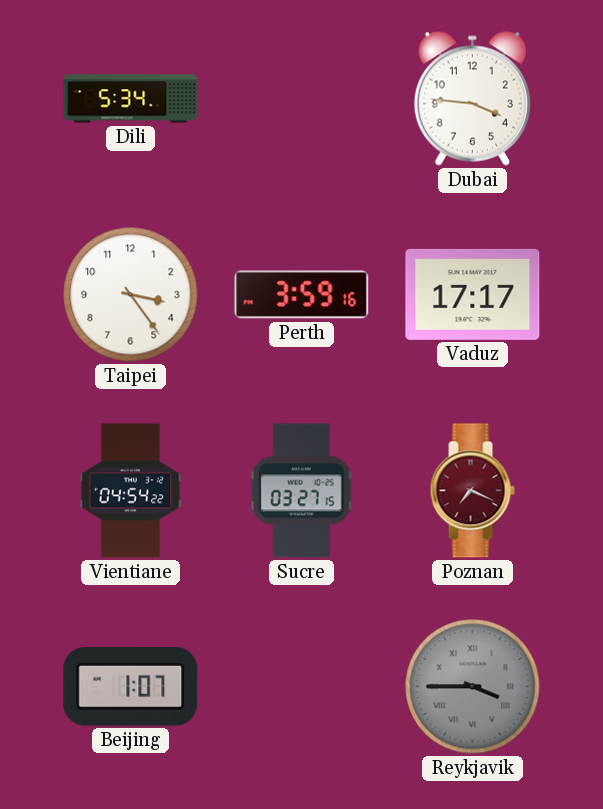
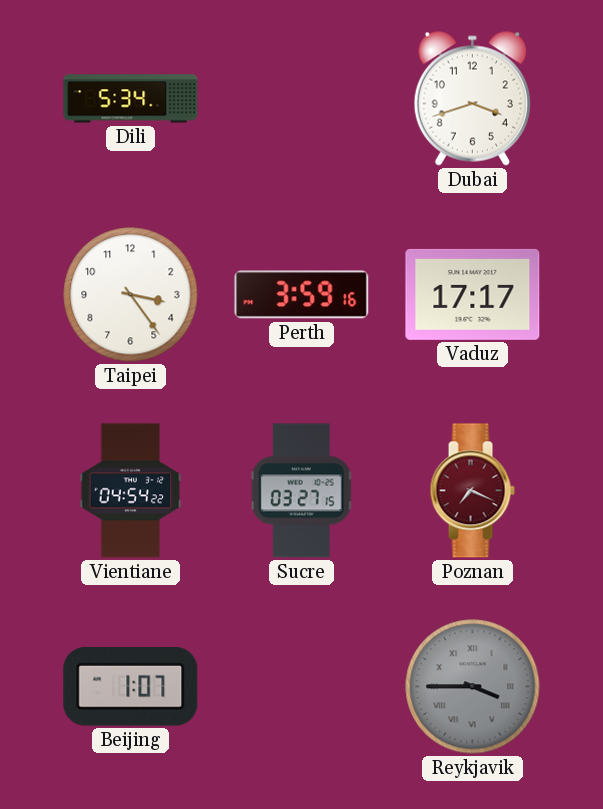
Dubai: 3:46 -> 3:42
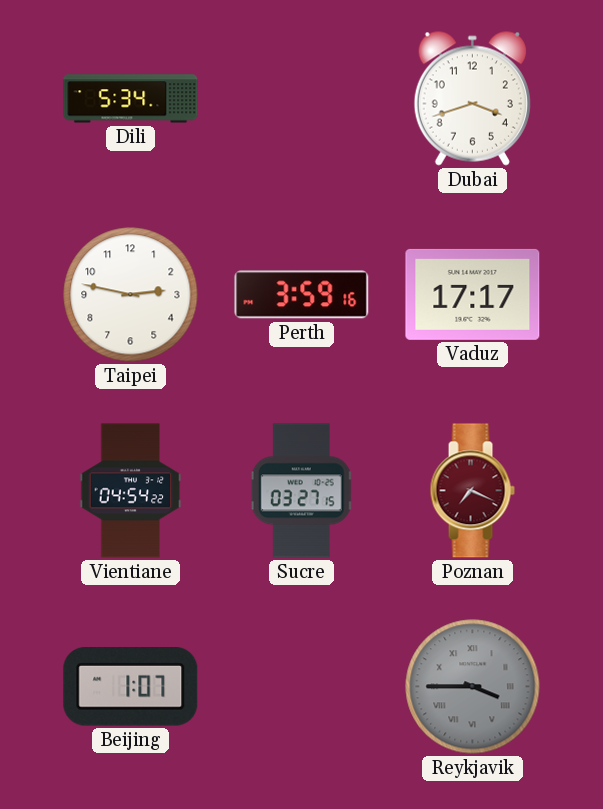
Taipei: 3:24 -> 2:47
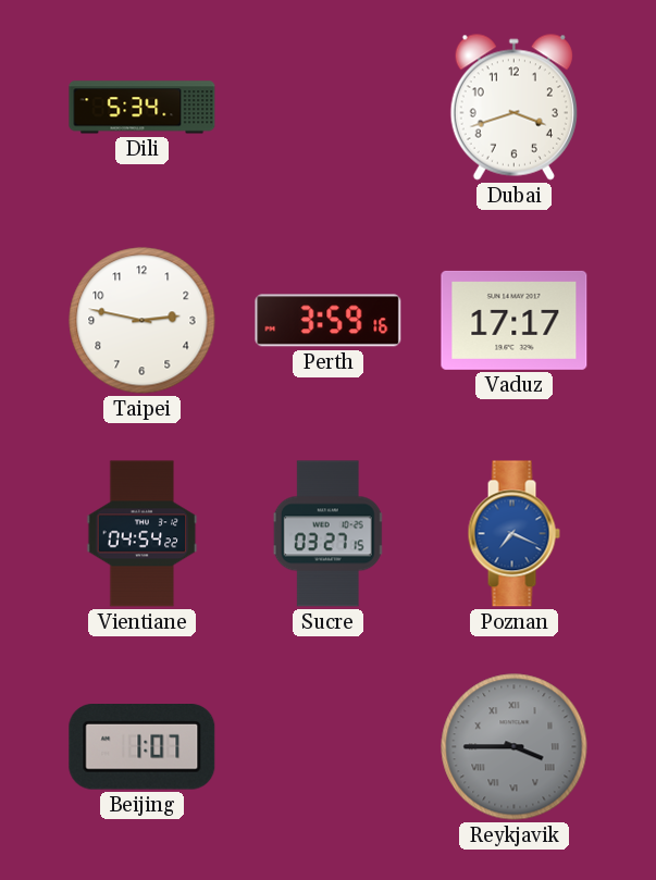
Poznan dial: burgundy -> blue
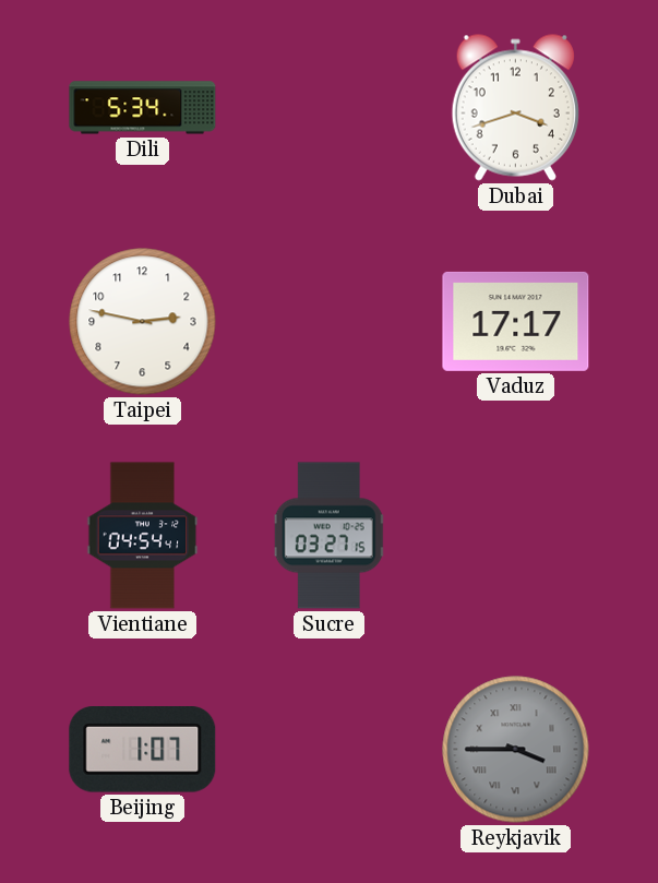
Perth: 3:59 -> none
Vientiane: 04:54:22 -> 04:54:41
Poznan: 7:19 -> none
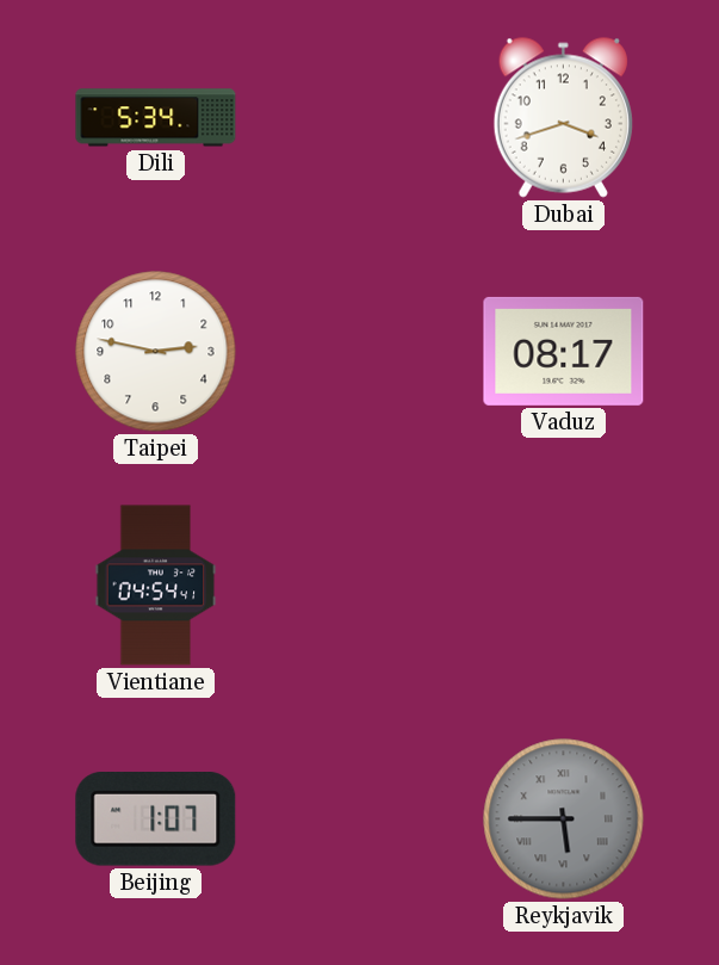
Vaduz: 17:17 -> 08:17
Sucre: 03:27 -> none
Reykjavik: 3:45 -> 5:45
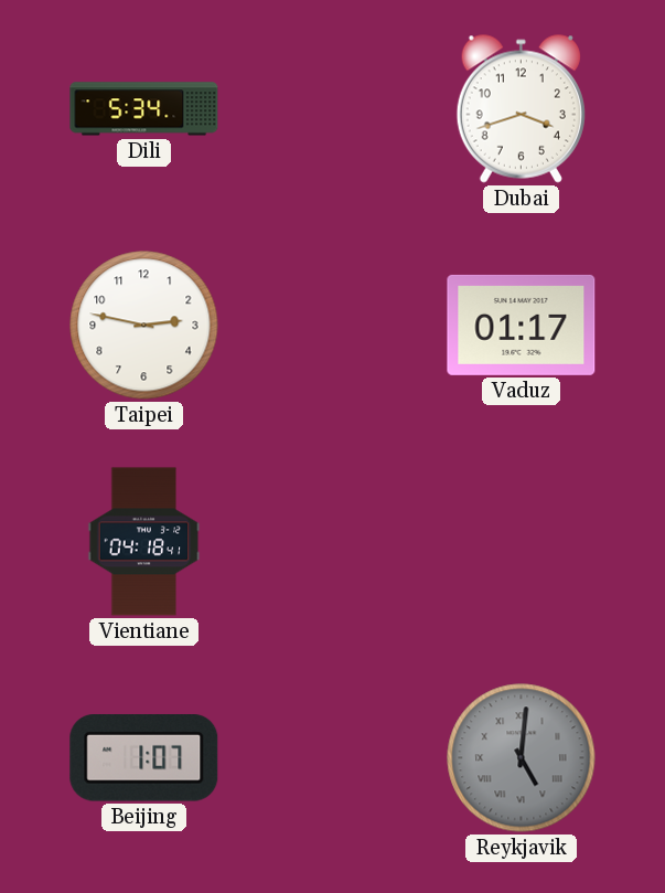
Vaduz: 08:17 -> 01:17
Vientiane: 04:54 -> 04:18
Reykjavik: 5:45 -> 5:01
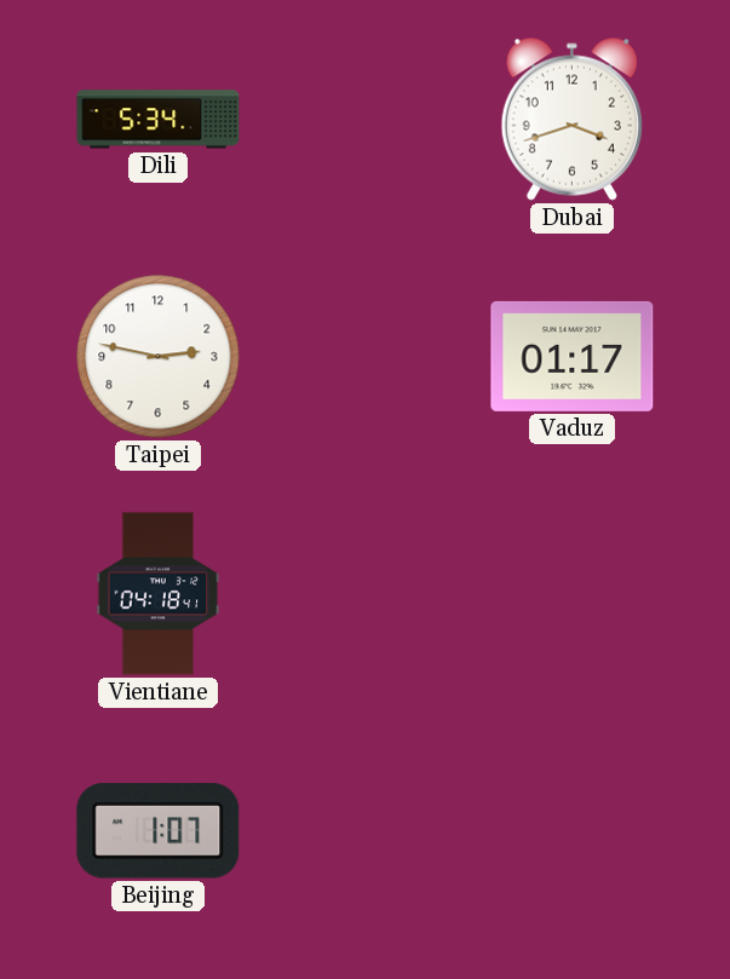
Reykjavik: 5:01 -> none
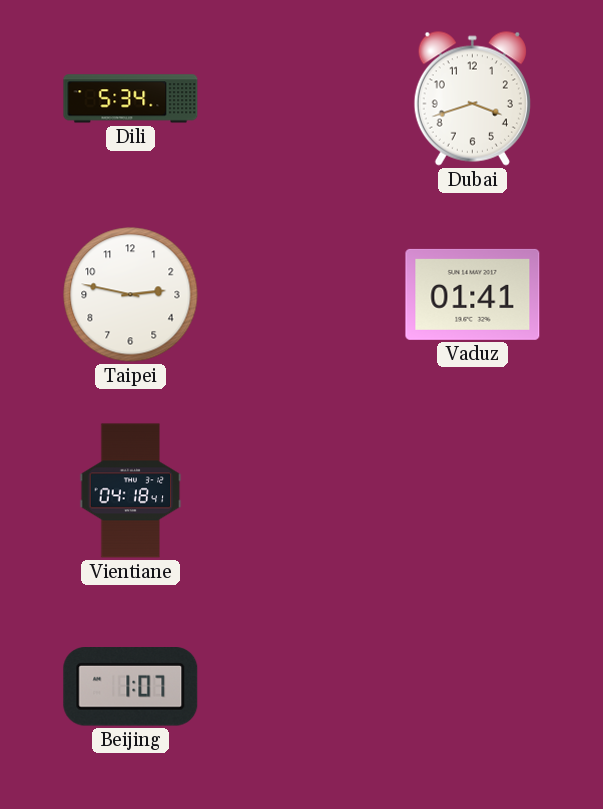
Vaduz: 01:17 -> 01:41
